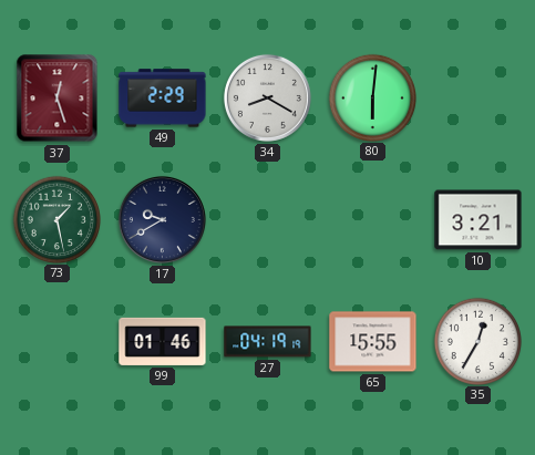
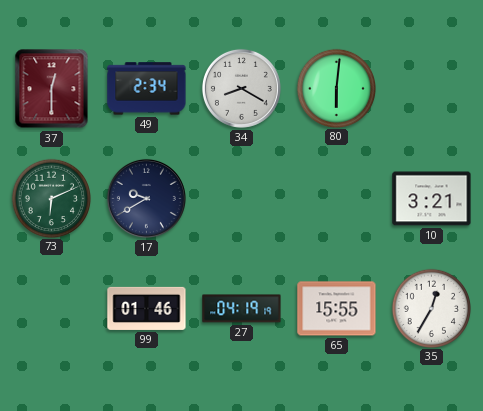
37: 12:27 -> 12:30
49: 2:29 -> 2:34
73: 1:28 -> 6:11
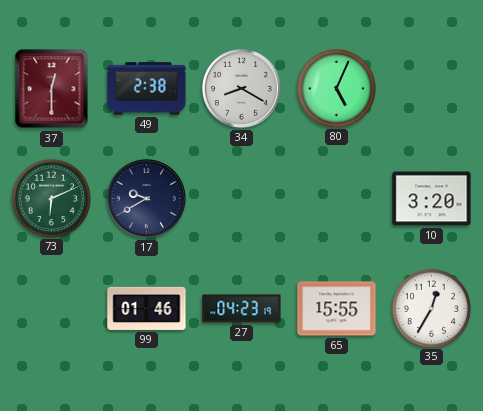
49: 2:34 -> 2:38
80: 6:01 -> 5:04
10: 3:21 -> 3:20
27: 04:19 -> 04:23
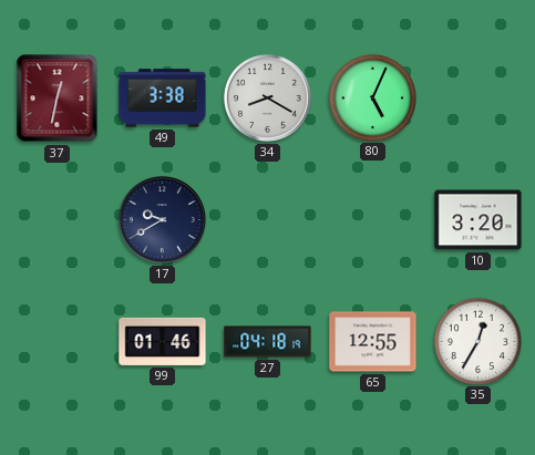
37: 12:30 -> 12:32
49: 2:38 -> 3:38
73: 6:11 -> none
27: 04:23 -> 04:18
65: 15:55 -> 12:55
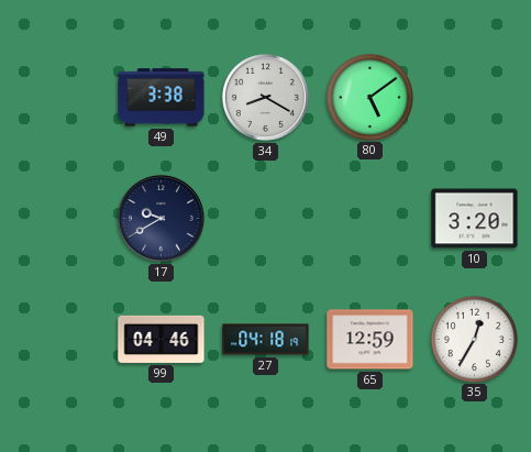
37: 12:32 -> none
80: 5:04 -> 5:09
99: 01:46 -> 04:46
65: 12:55 -> 12:59
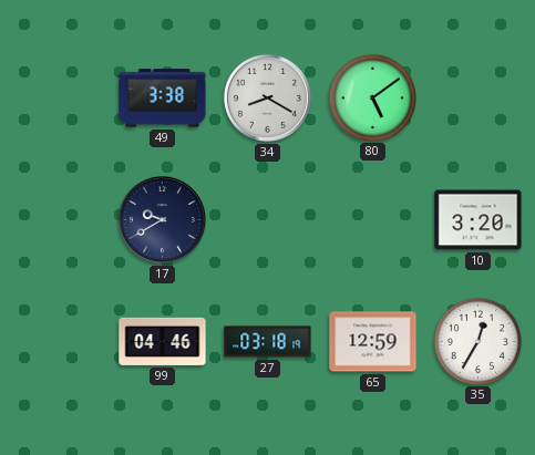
27: 04:18 -> 03:18
